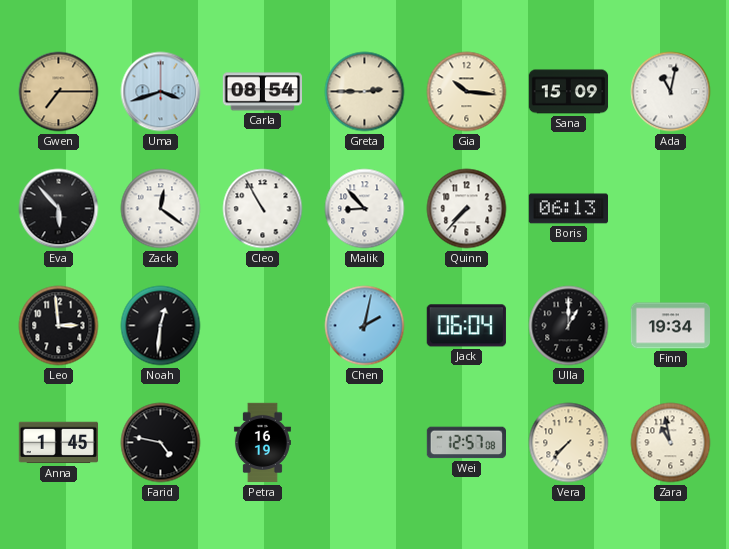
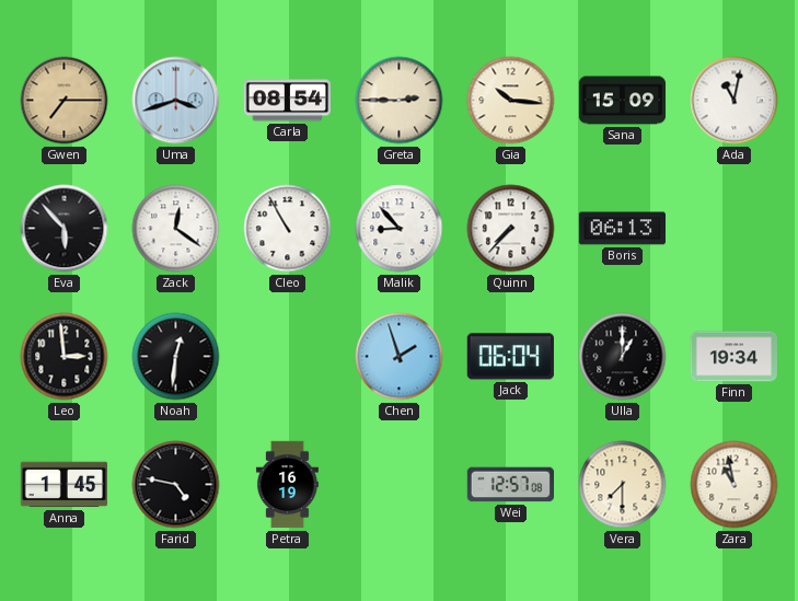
Chen: 2:02 -> 1:57
Vera: 7:37 -> 7:30
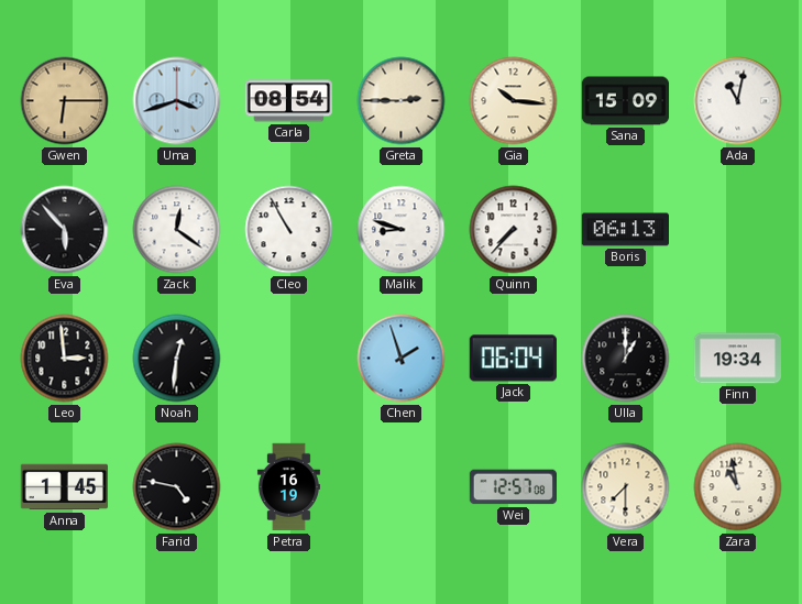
Gwen: 7:15 -> 6:15
Malik: 8:53 -> 8:48
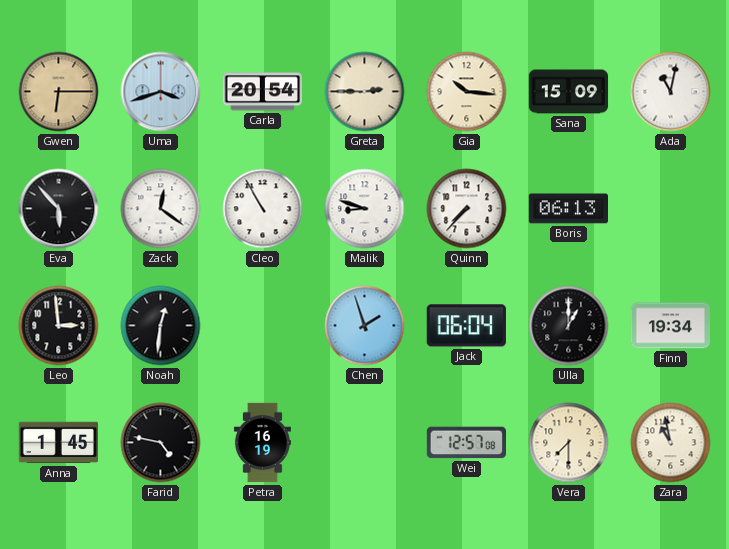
Carla: 08:54 -> 20:54
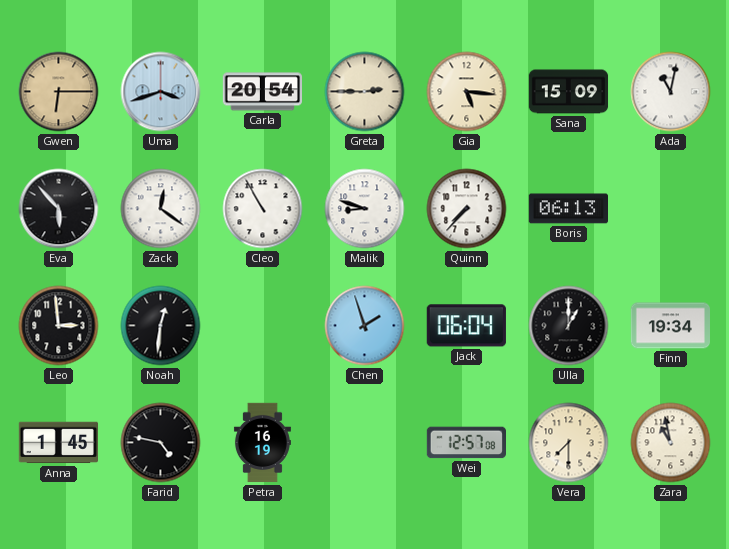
Gia: 10:16 -> 5:16
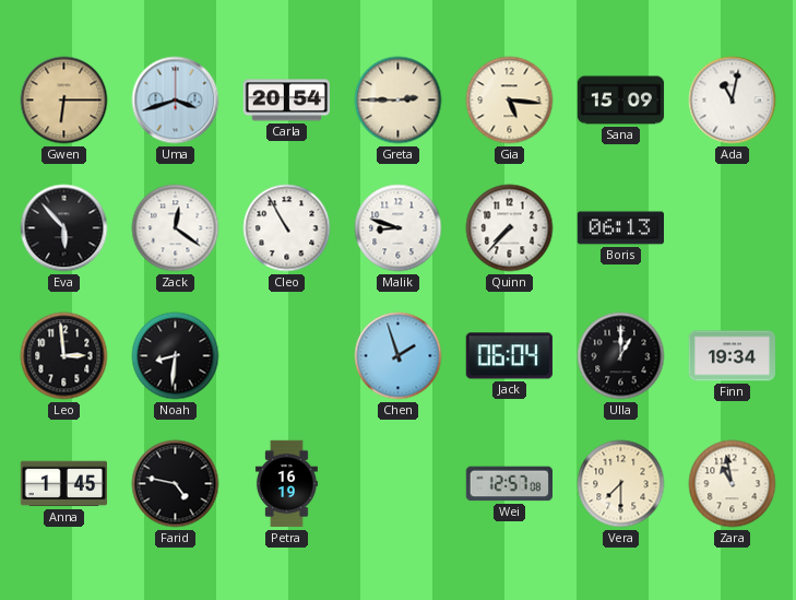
Noah: 12:31 -> 8:31
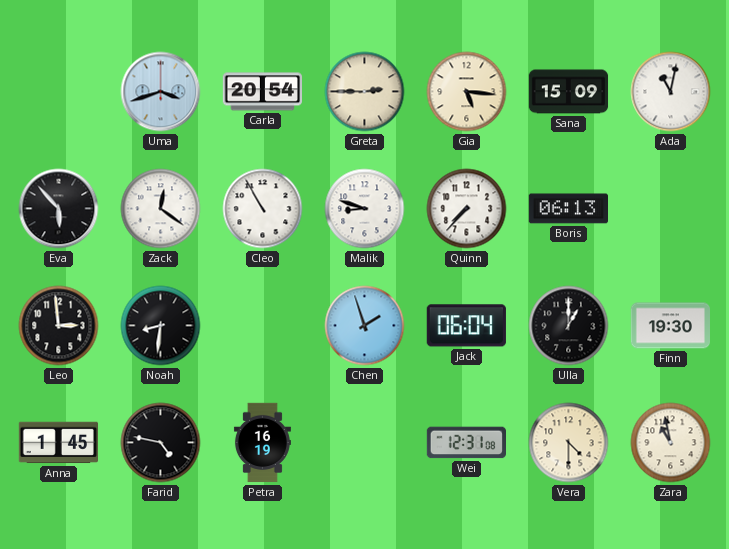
Gwen: 6:15 -> none
Finn: 19:34 -> 19:30
Wei: 12:57 -> 12:31
Vera: 7:30 -> 4:30
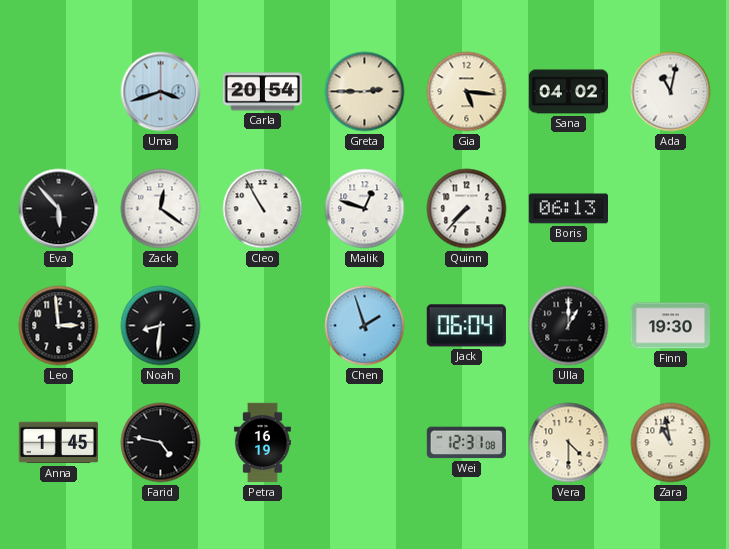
Sana: 15:09 -> 04:02
Malik: 8:48 -> 12:48
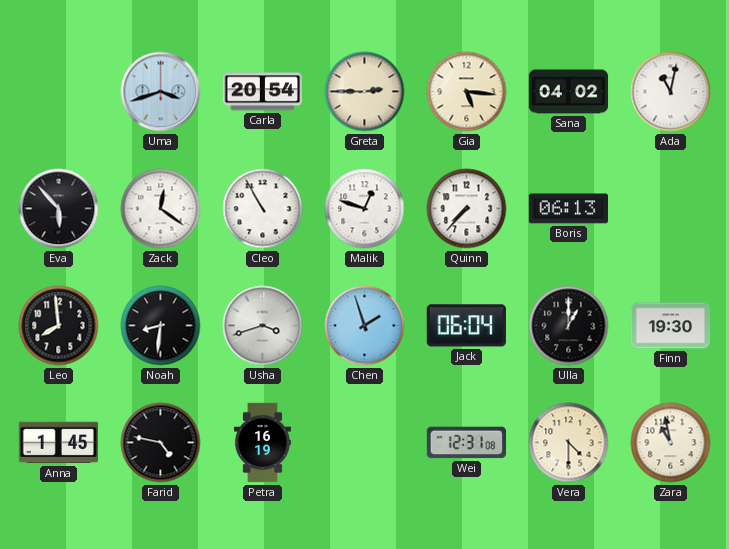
Leo: 2:59 -> 7:59
Usha: none -> 3:42
